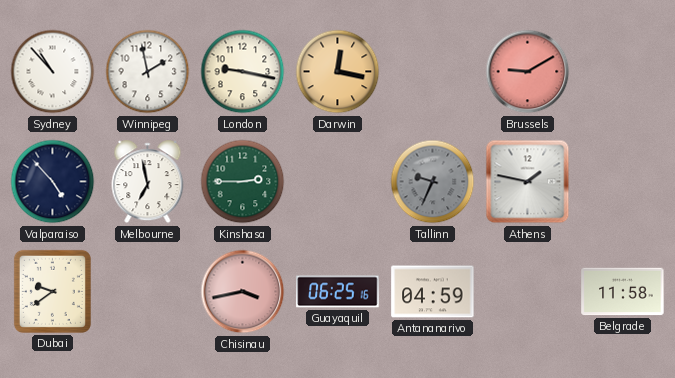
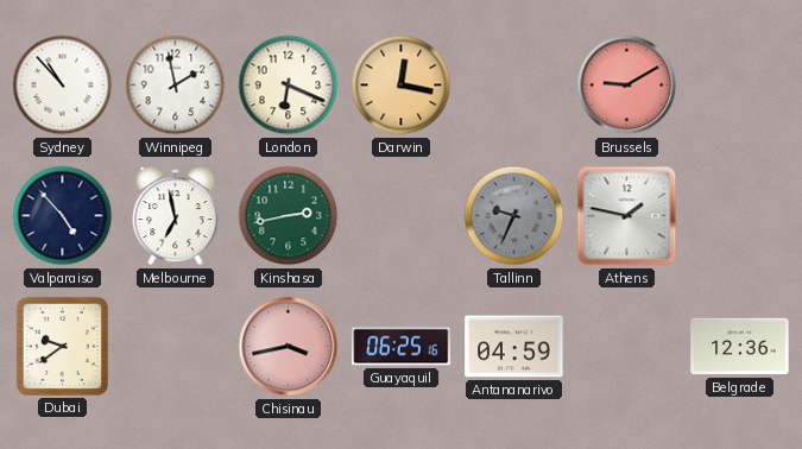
London: 9:17 -> 6:19
Kinshasa: 2:45 -> 2:43
Belgrade: 11:58 -> 12:36
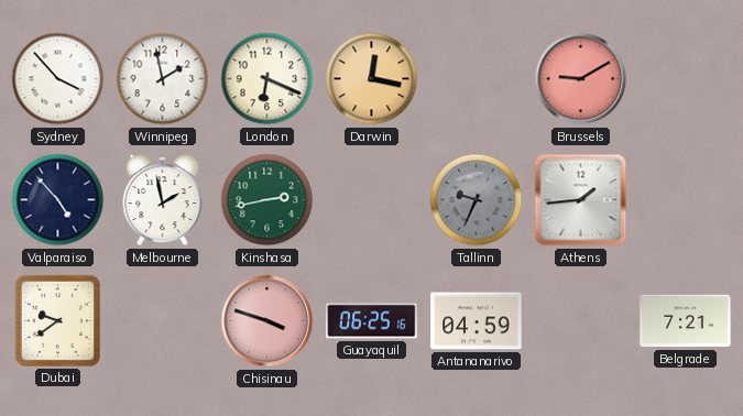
Sydney: 10:53 -> 3:53
Melbourne: 6:58 -> 1:58
Athens: 1:47 -> 1:44
Chisinau: 3:43 -> 3:48
Belgrade: 12:36 -> 7:21
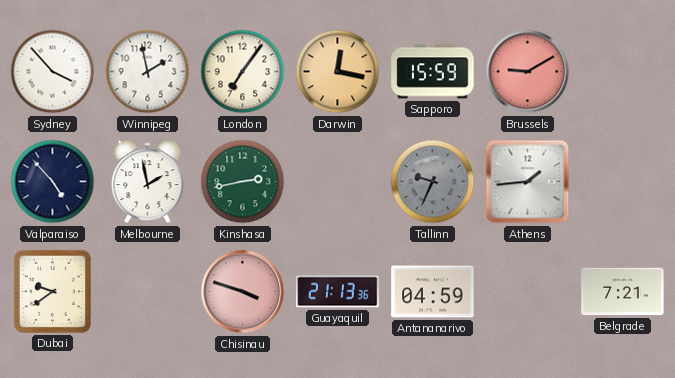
London: 6:19 -> 7:06
Sapporo: none -> 15:59
Guayaquil: 06:25 -> 21:13
